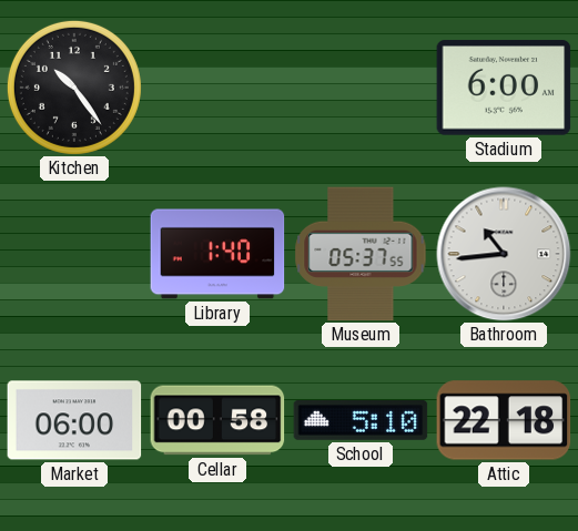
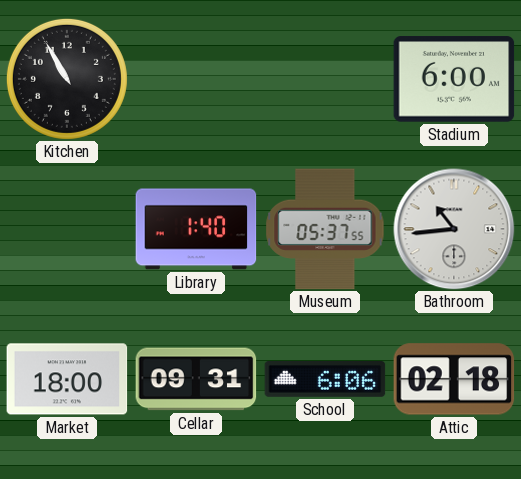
Kitchen: 10:24 -> 10:55
Market: 06:00 -> 18:00
Cellar: 00:58 -> 09:31
School: 5:10 -> 6:06
Attic: 22:18 -> 02:18
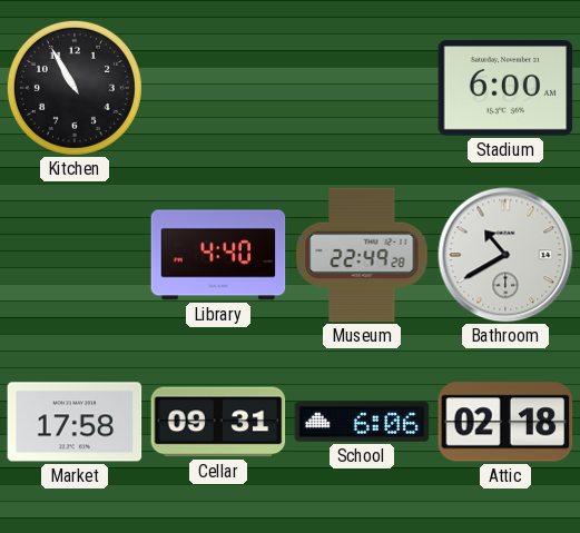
Library: 1:40 -> 4:40
Museum: 05:37 -> 22:49
Bathroom: 10:44 -> 10:40
Market: 18:00 -> 17:58
